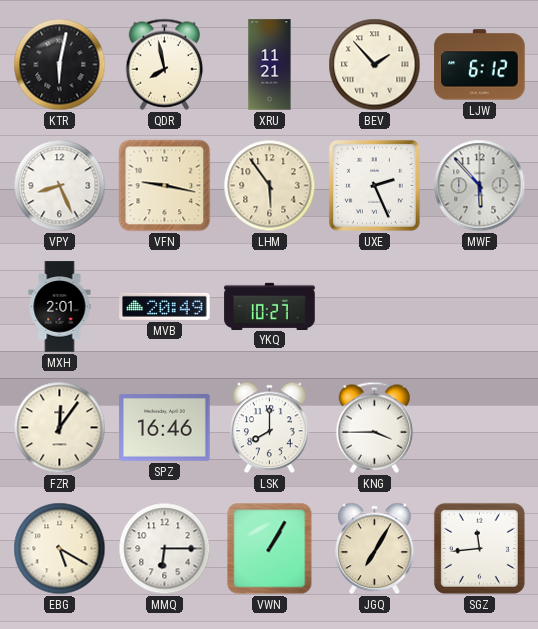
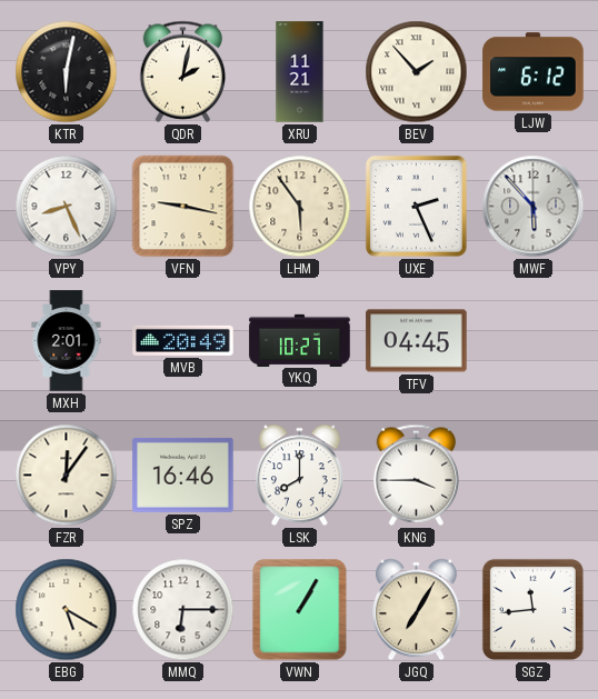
QDR: 7:58 -> 2:02
TFV: none -> 04:45
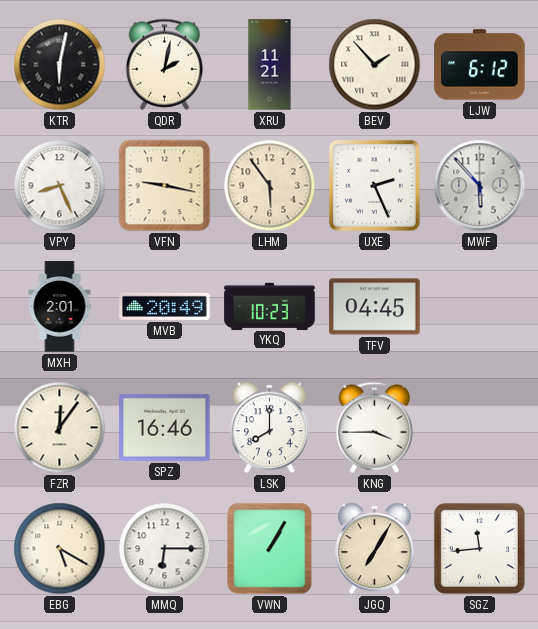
YKQ: 10:27 -> 10:23
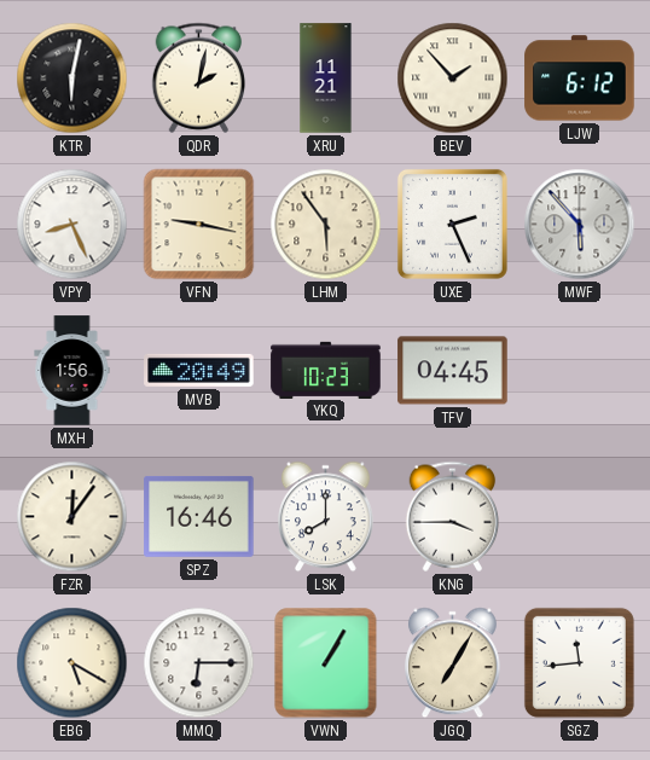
MXH: 2:01 -> 1:56
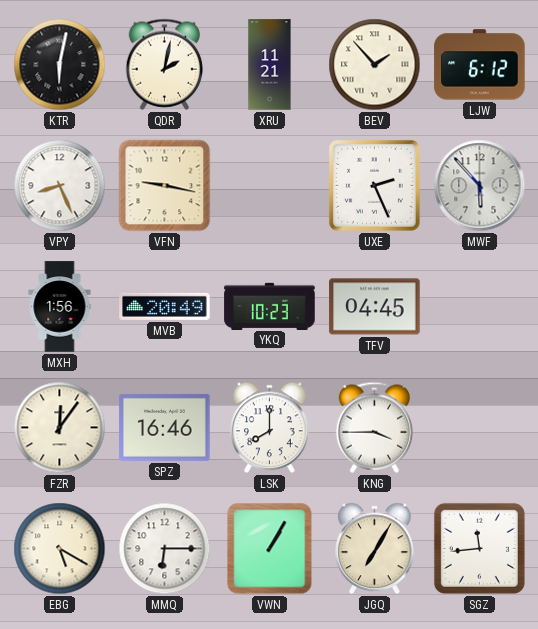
LHM: 5:54 -> none
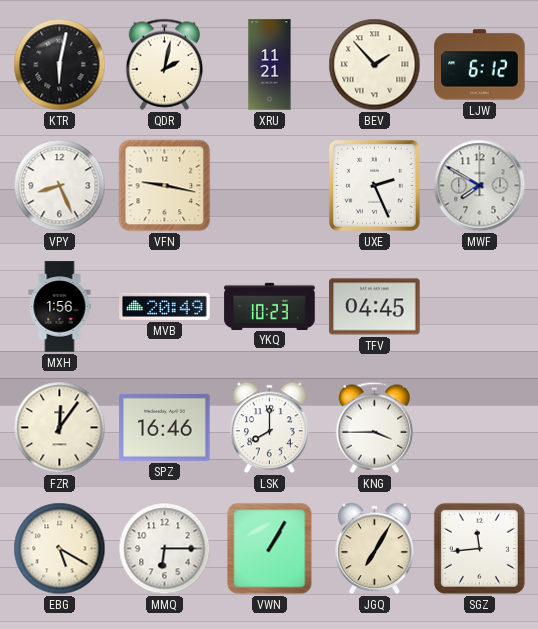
MWF: 5:53 -> 7:50
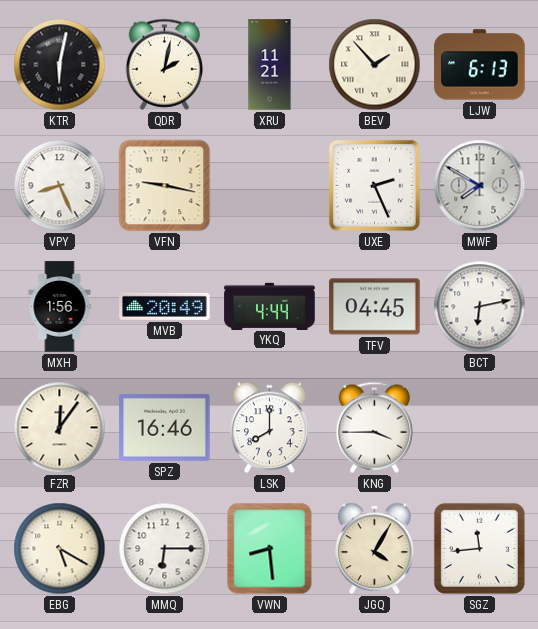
LJW: 6:12 -> 6:13
YKQ: 10:23 -> 4:44
BCT: none -> 6:13
VWN: 1:05 -> 8:29
JGQ: 7:05 -> 4:05
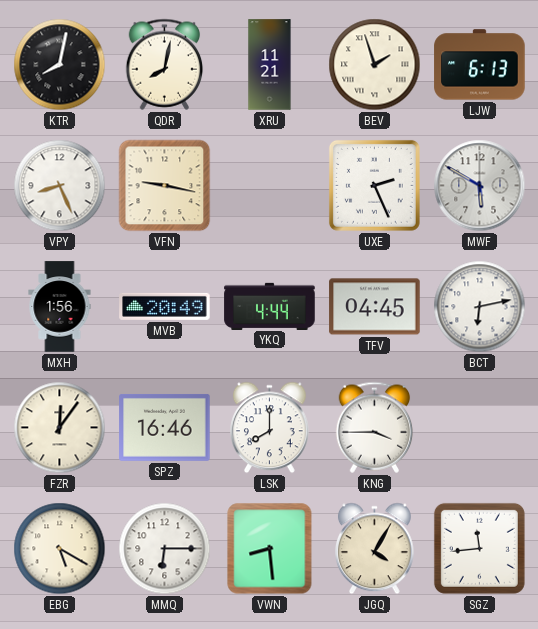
KTR: 6:02 -> 8:02
QDR: 2:02 -> 8:02
BEV: 1:53 -> 1:57
MWF: 7:50 -> 5:50
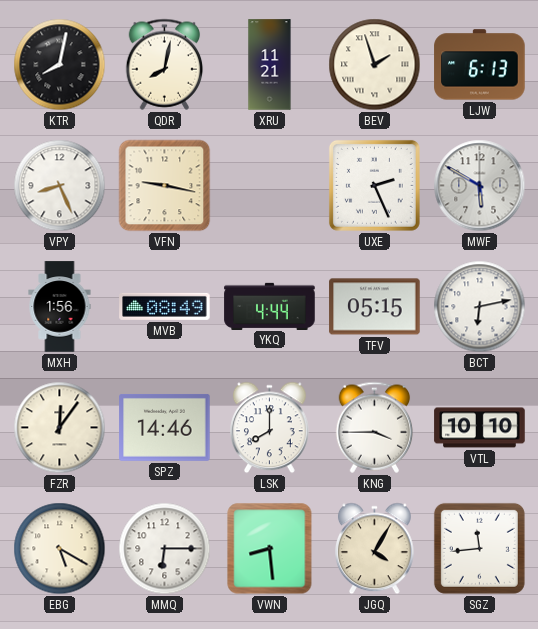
MVB: 20:49 -> 08:49
TFV: 04:45 -> 05:15
SPZ: 16:46 -> 14:46
VTL: none -> 10:10
